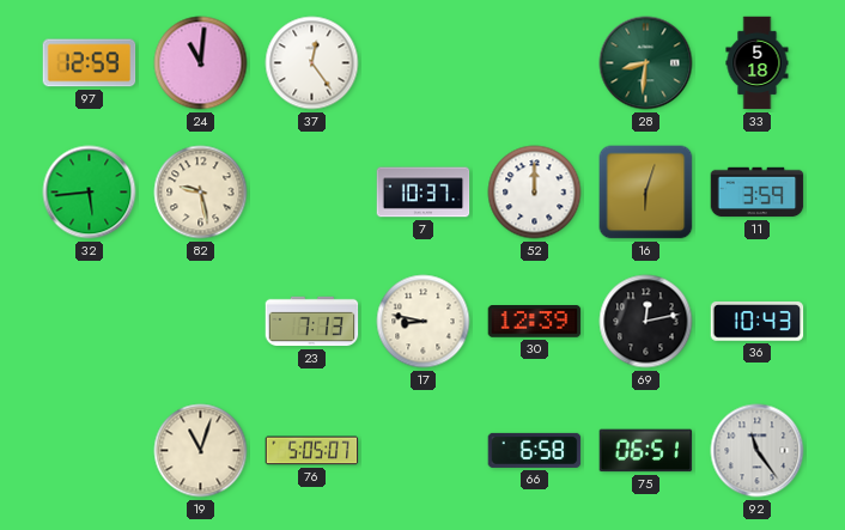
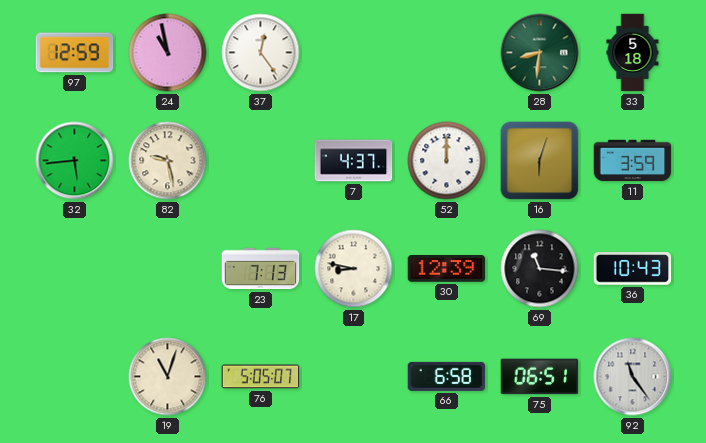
24: 11:01 -> 10:58
7: 10:37 -> 4:37
69: 12:13 -> 11:16
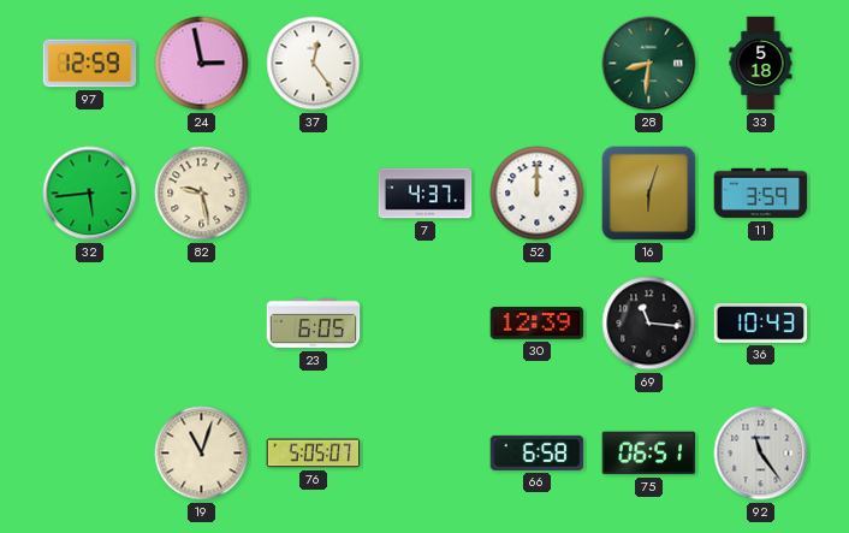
24: 10:58 -> 2:58
23: 7:13 -> 6:05
17: 8:47 -> none
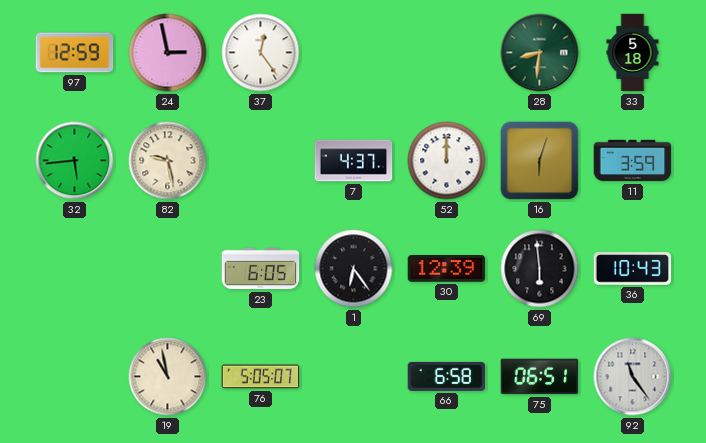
1: none -> 6:24
69: 11:16 -> 5:59
19: 11:03 -> 10:58
